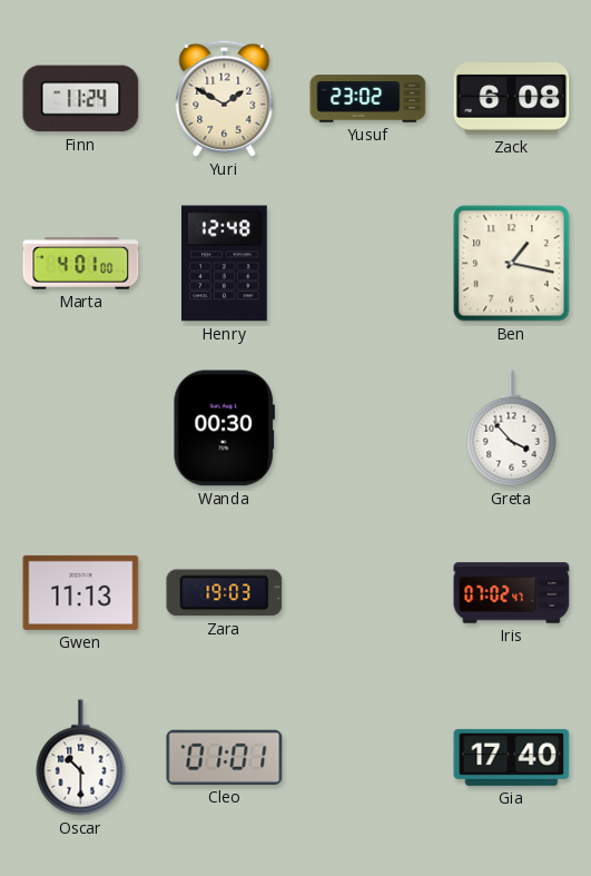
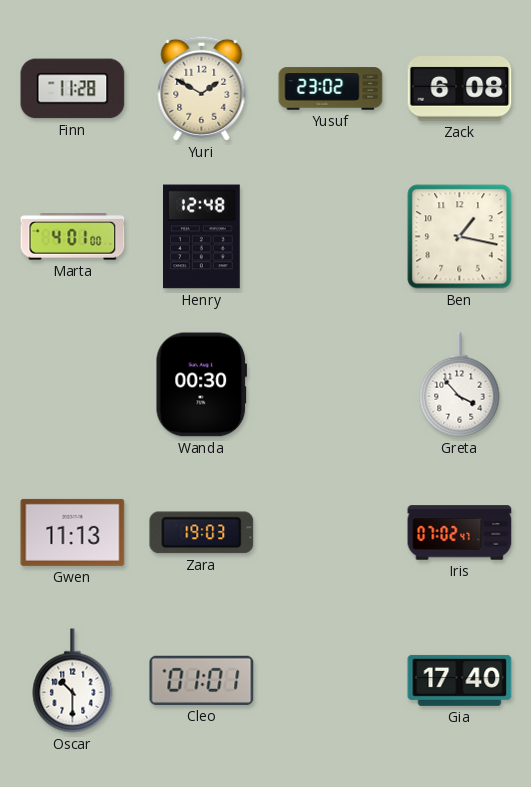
Finn: 11:24 -> 11:28
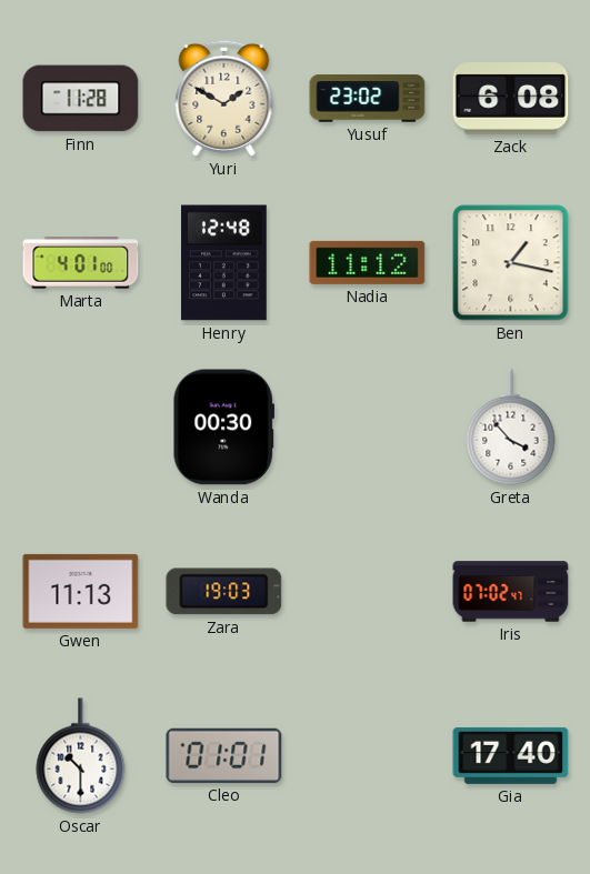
Nadia: none -> 11:12
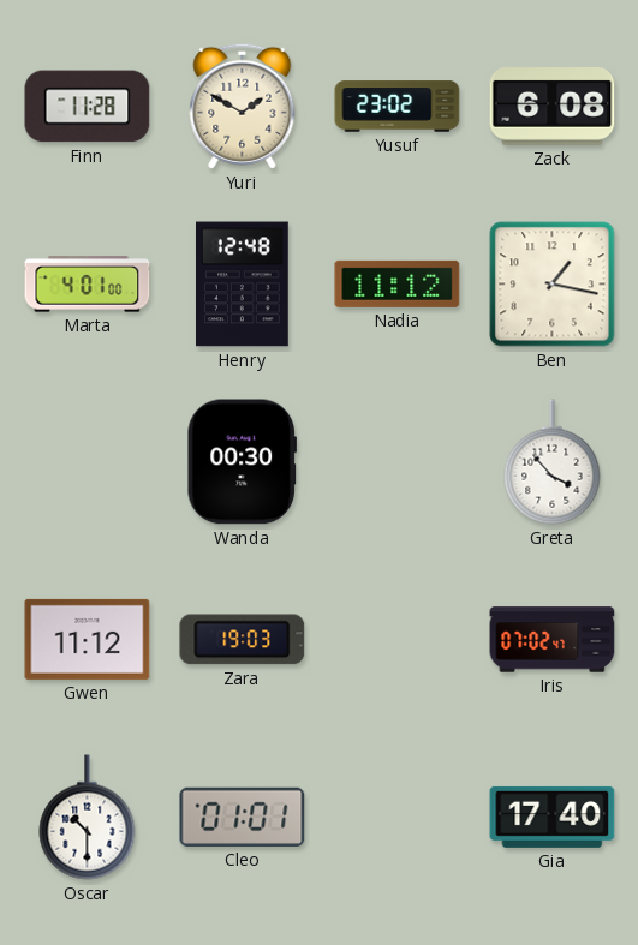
Gwen: 11:13 -> 11:12
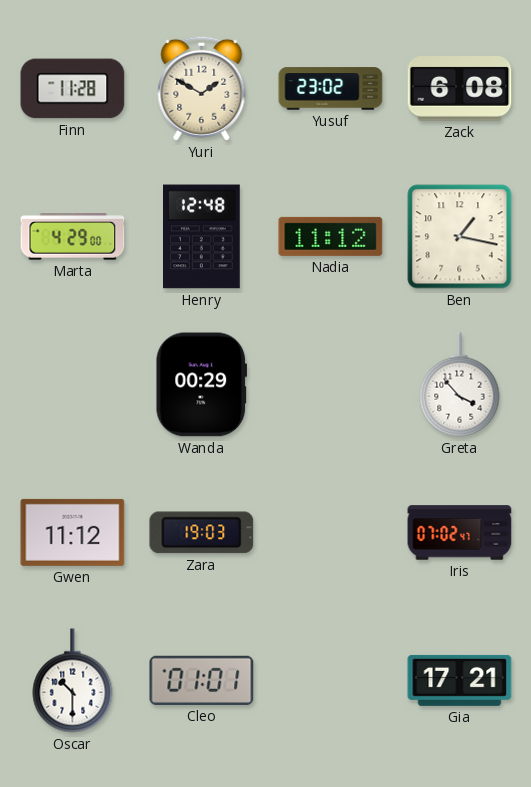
Marta: 4:01 -> 4:29
Wanda: 00:30 -> 00:29
Gia: 17:40 -> 17:21
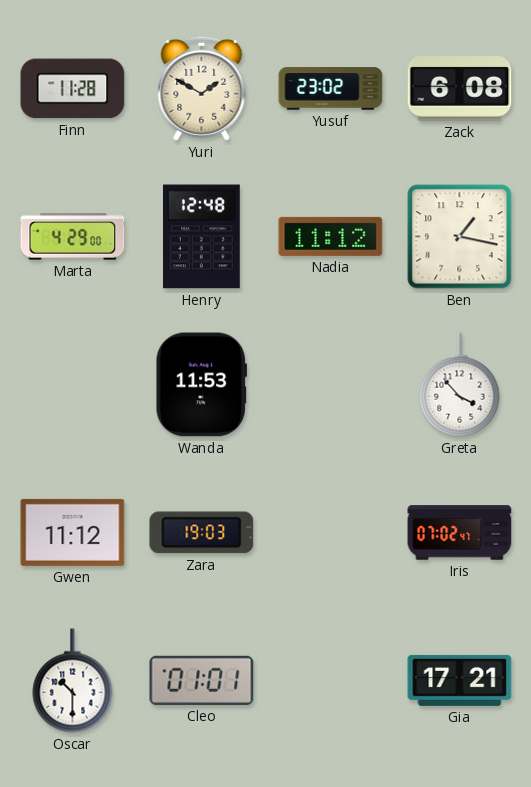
Wanda: 00:29 -> 11:53
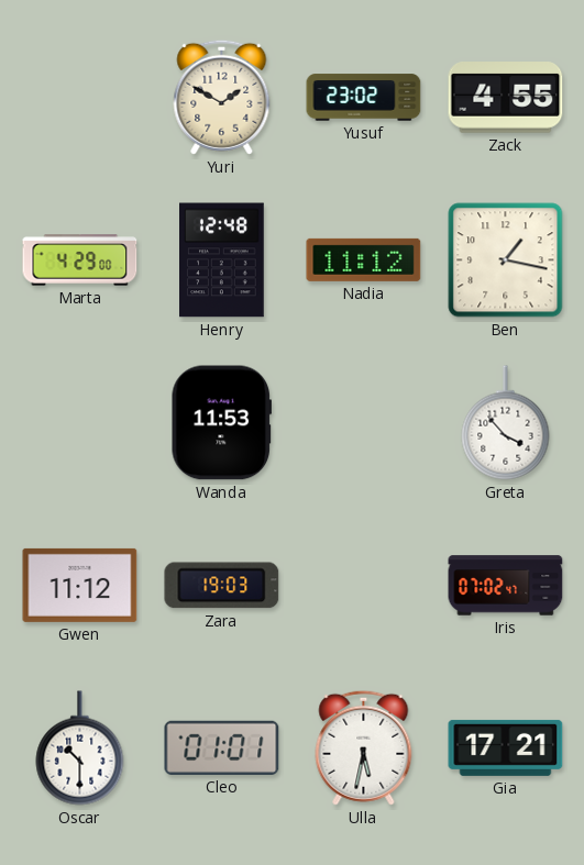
Finn: 11:28 -> none
Zack: 6:08 -> 4:55
Ulla: none -> 5:32
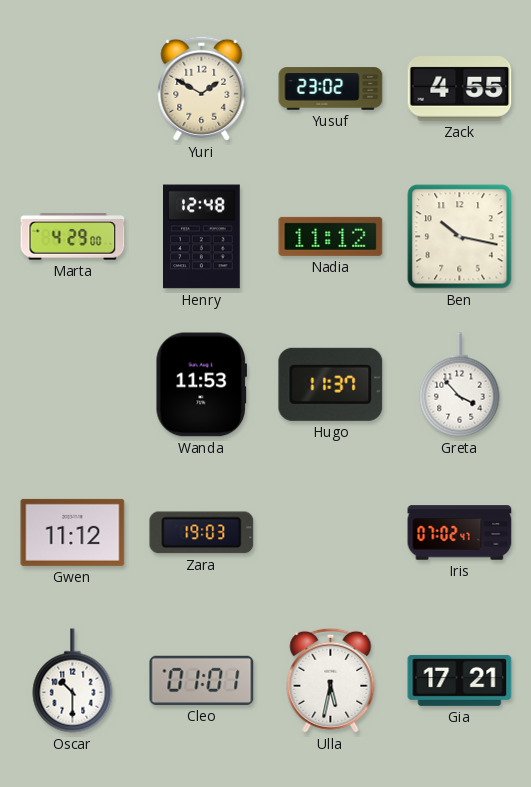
Ben: 1:17 -> 10:17
Hugo: none -> 11:37
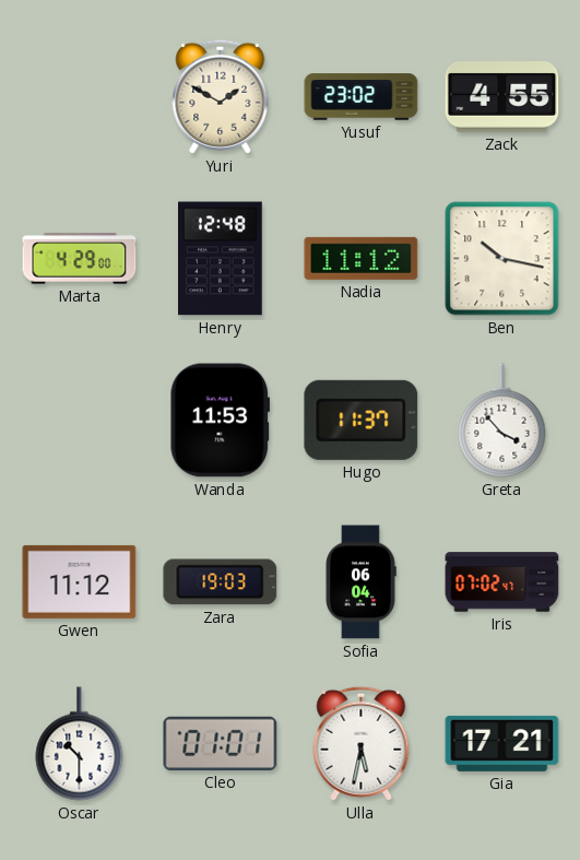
Sofia: none -> 06:04
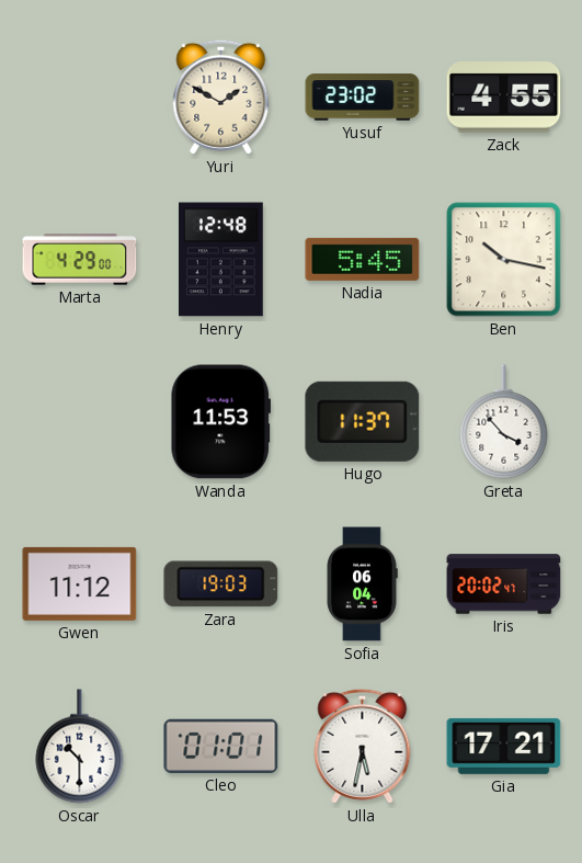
Nadia: 11:12 -> 5:45
Iris: 07:02 -> 20:02
